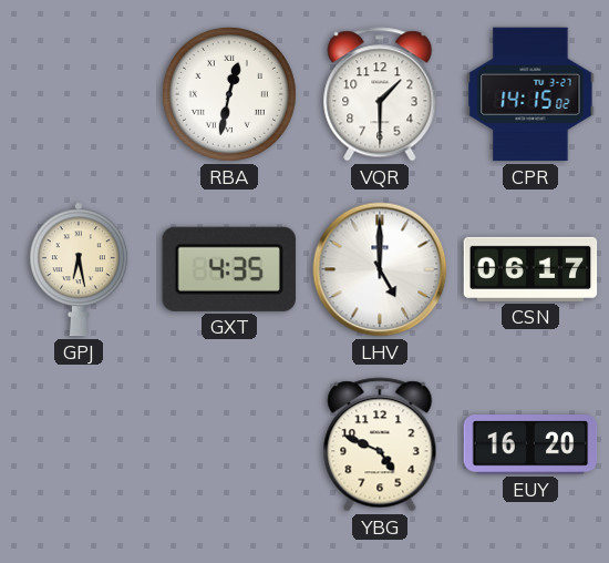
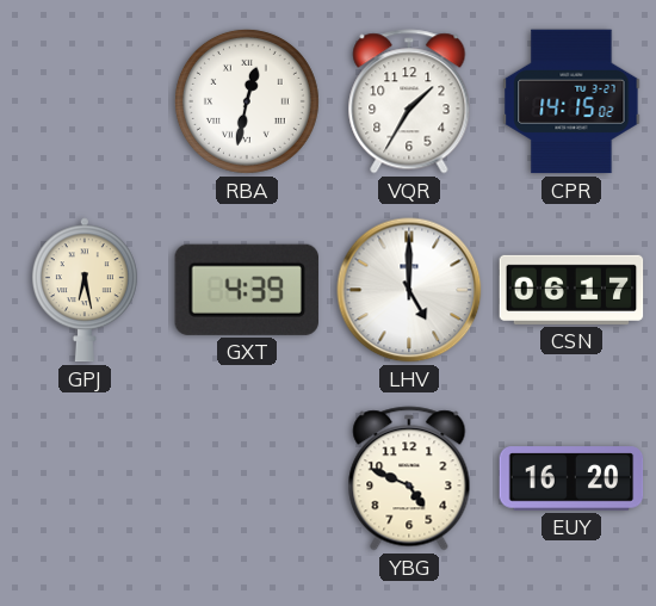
VQR: 1:30 -> 1:35
GXT: 4:35 -> 4:39
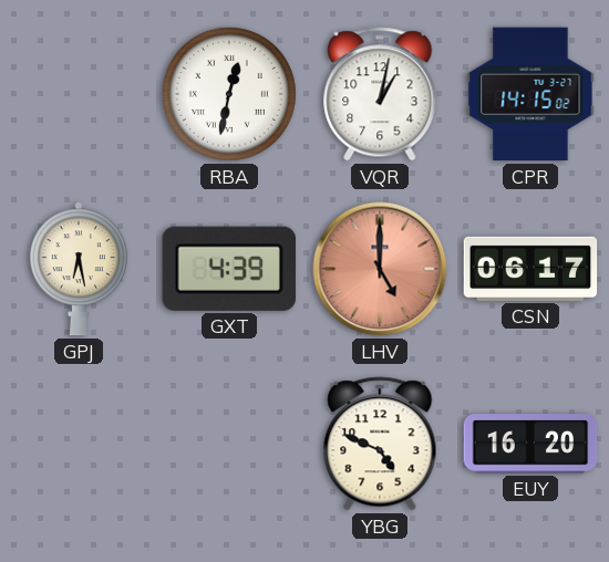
VQR: 1:35 -> 1:02
LHV dial: white -> salmon
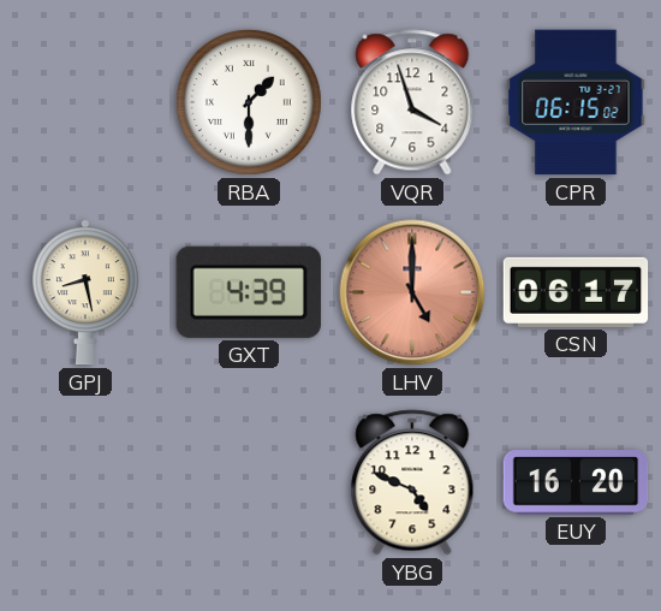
RBA: 12:32 -> 1:30
VQR: 1:02 -> 3:57
CPR: 14:15 -> 06:15
GPJ: 6:28 -> 8:28
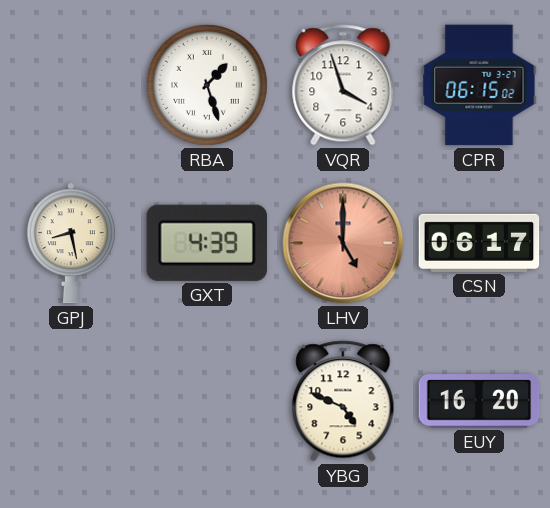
RBA: 1:30 -> 1:27
